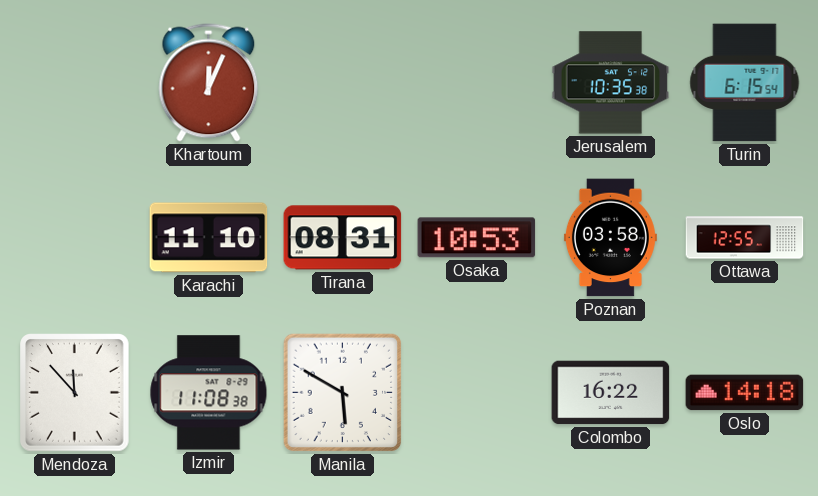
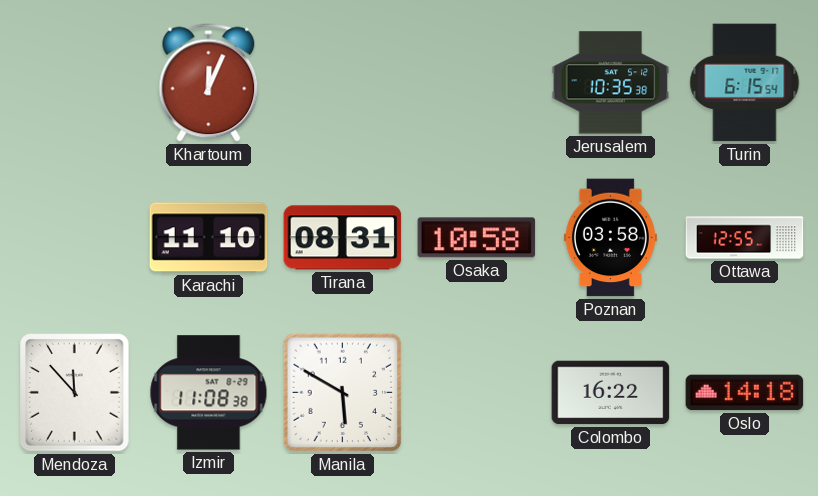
Osaka: 10:53 -> 10:58
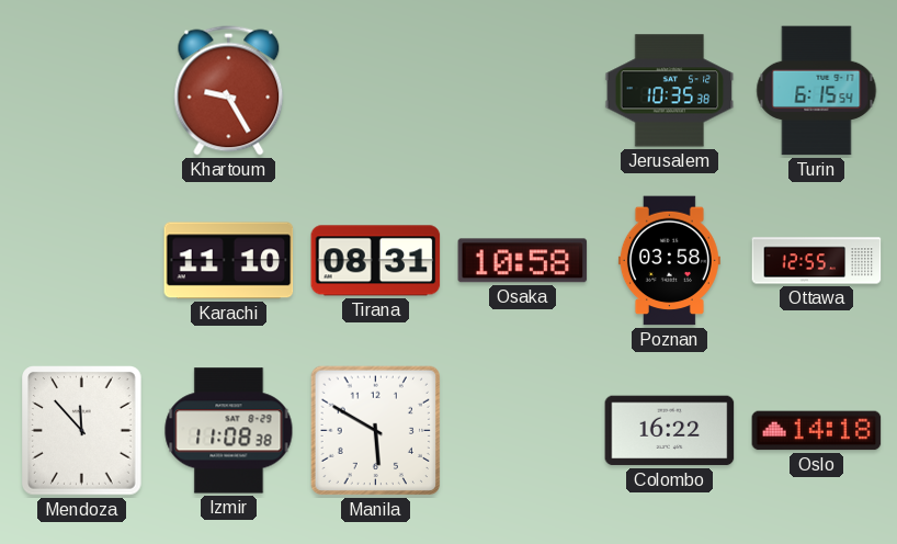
Khartoum: 12:04 -> 9:25
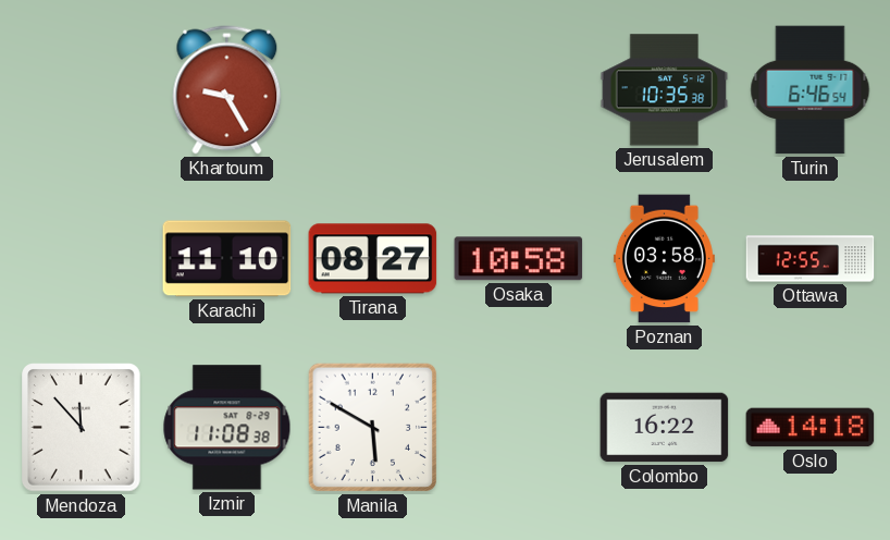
Turin: 6:15 -> 6:46
Tirana: 08:31 -> 08:27
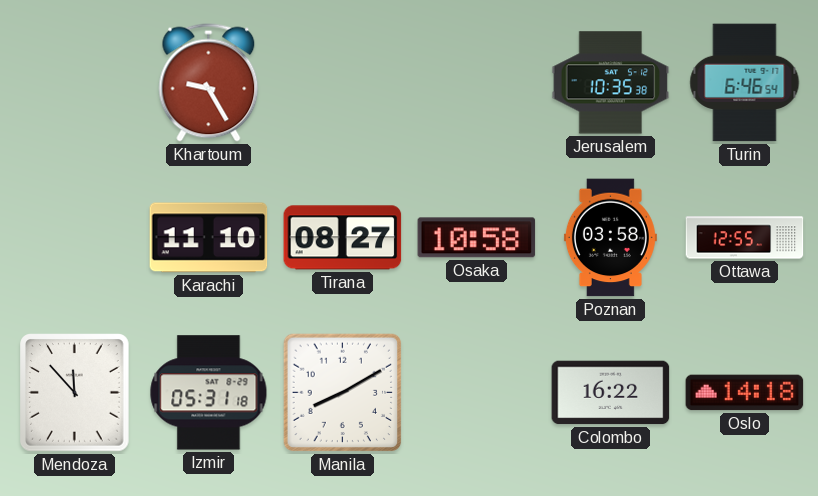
Izmir: 11:08 -> 05:31
Manila: 5:50 -> 8:10
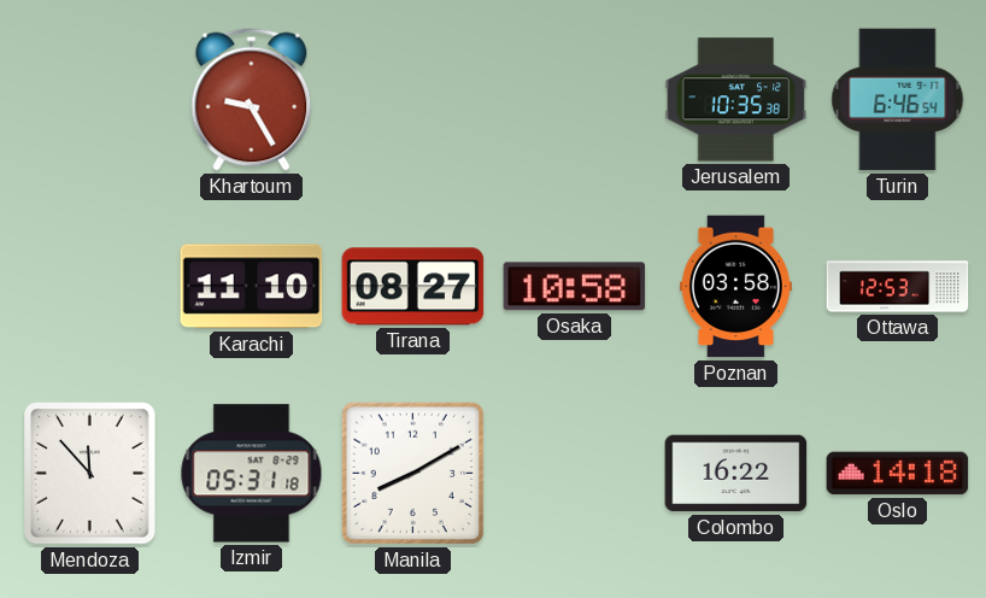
Ottawa: 12:55 -> 12:53
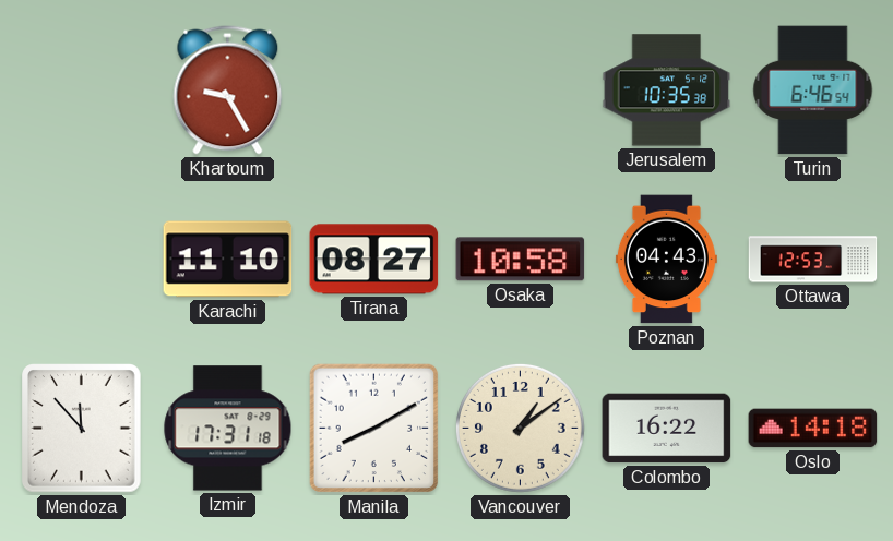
Poznan: 03:58 -> 04:43
Izmir: 05:31 -> 17:31
Vancouver: none -> 1:09
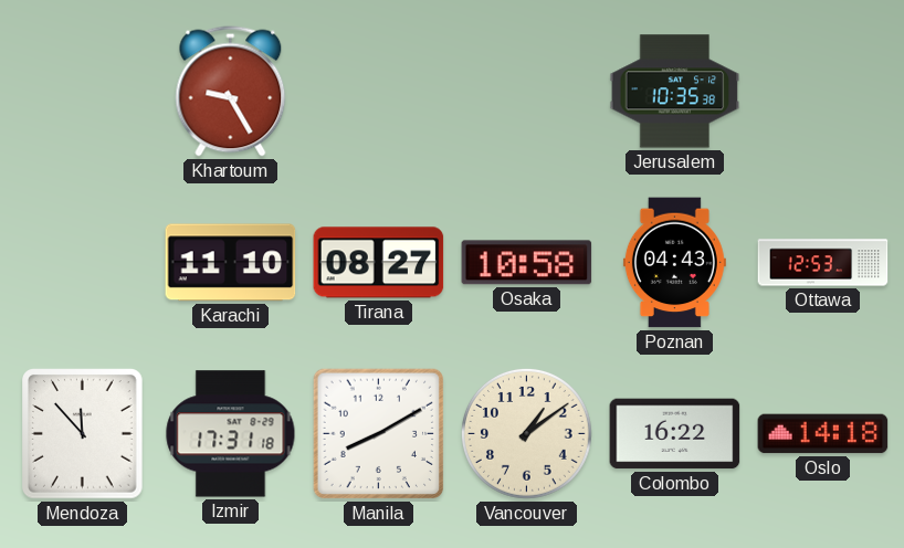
Turin: 6:46 -> none
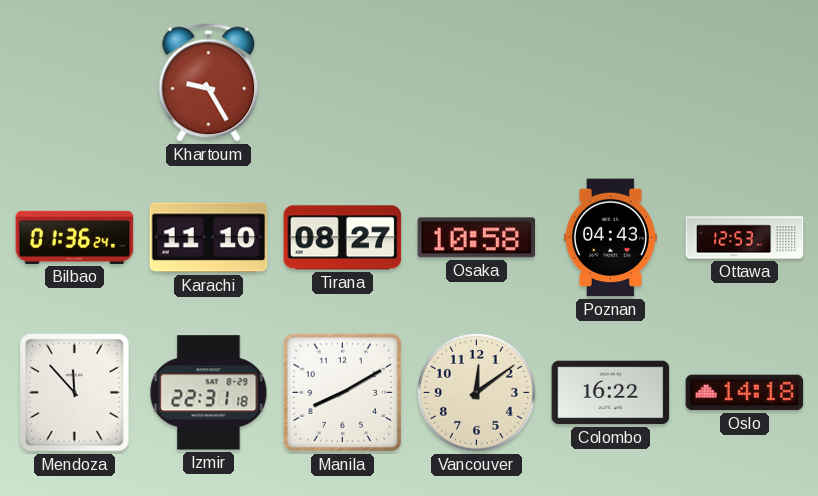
Jerusalem: 10:35 -> none
Bilbao: none -> 01:36
Izmir: 17:31 -> 22:31
Vancouver: 1:09 -> 12:09
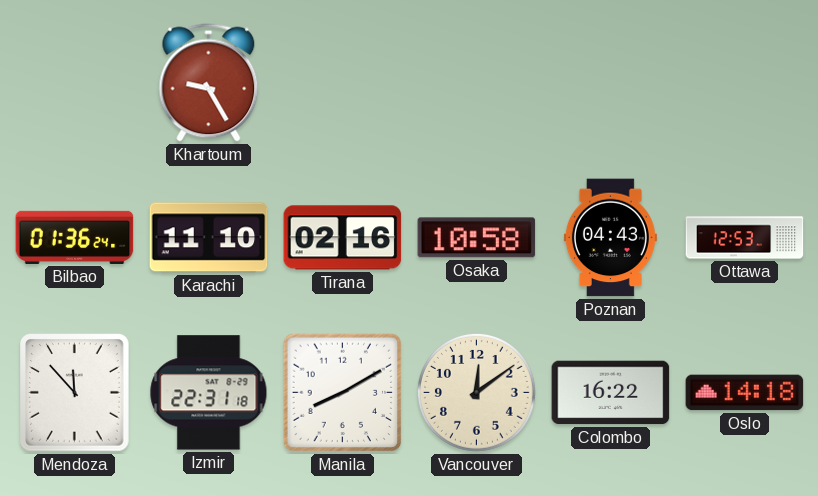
Tirana: 08:27 -> 02:16
